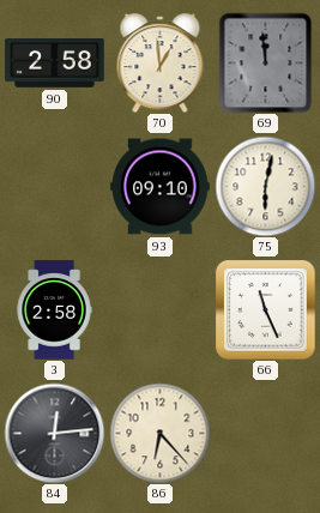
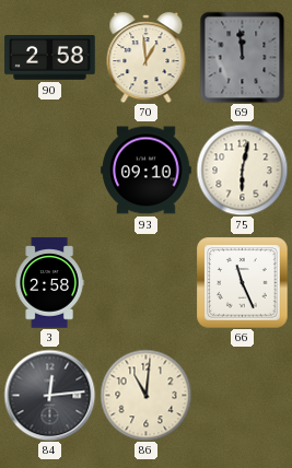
86: 6:23 -> 11:01
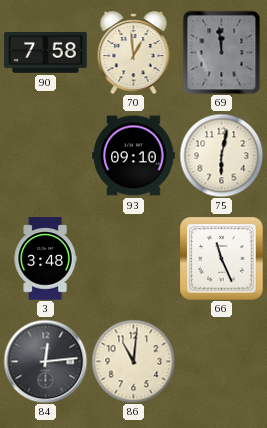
90: 2:58 -> 7:58
3: 2:58 -> 3:48
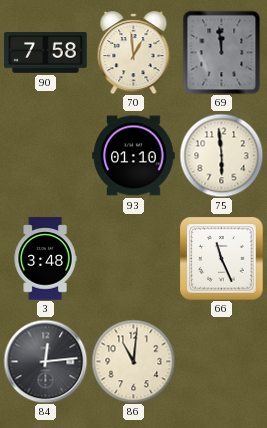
93: 09:10 -> 01:10
75: 6:02 -> 5:59
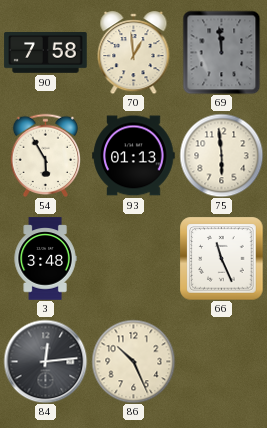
54: none -> 5:55
93: 01:10 -> 01:13
86: 11:01 -> 10:26
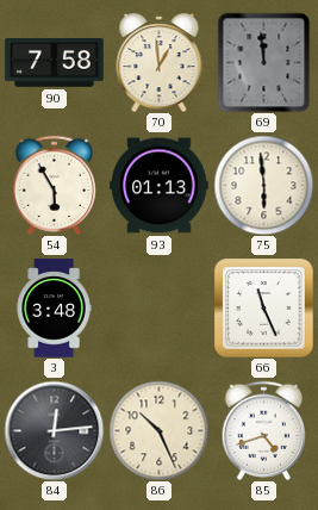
85: none -> 4:42
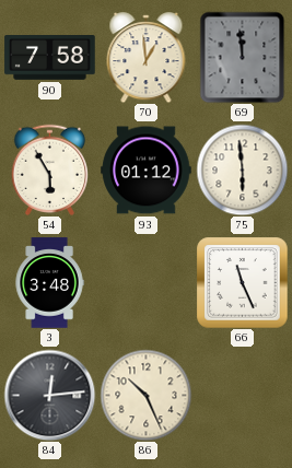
93: 01:13 -> 01:12
85: 4:42 -> none
